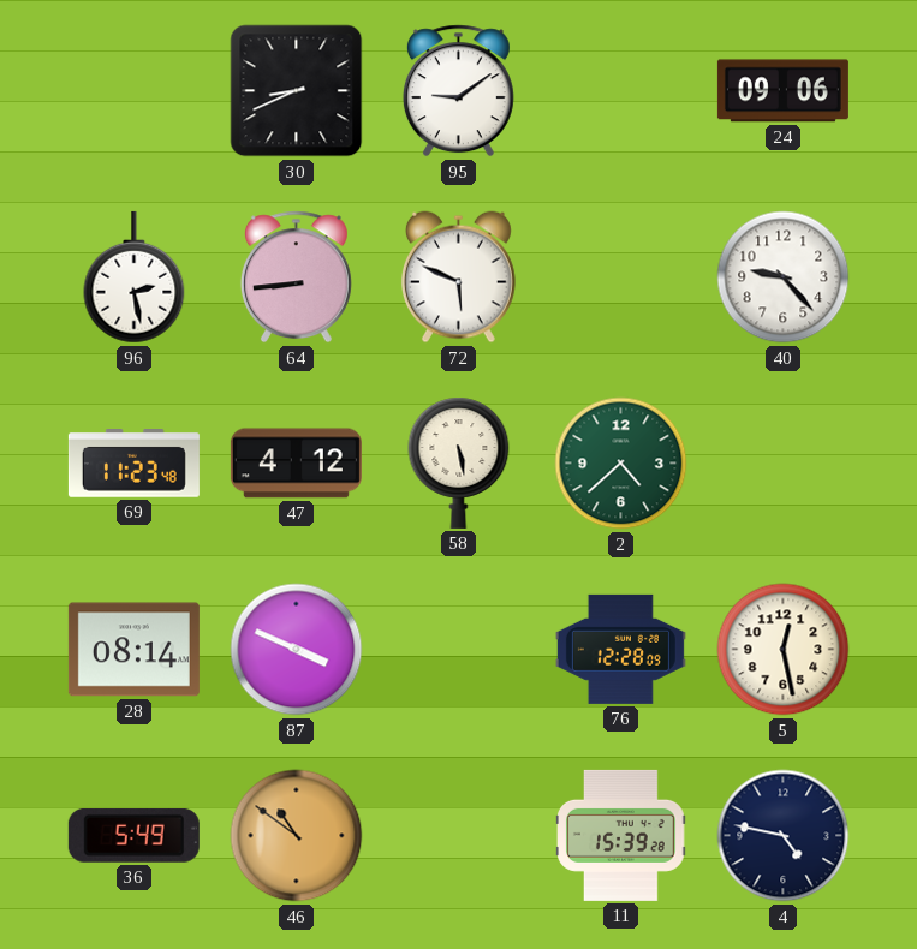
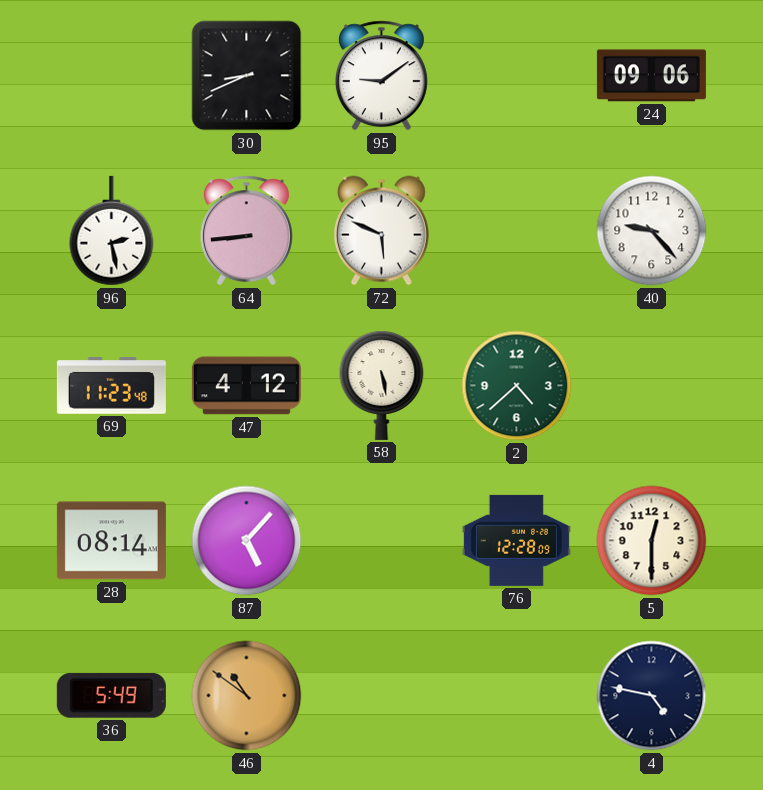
87: 3:49 -> 5:07
5: 12:28 -> 12:30
11: 15:39 -> none
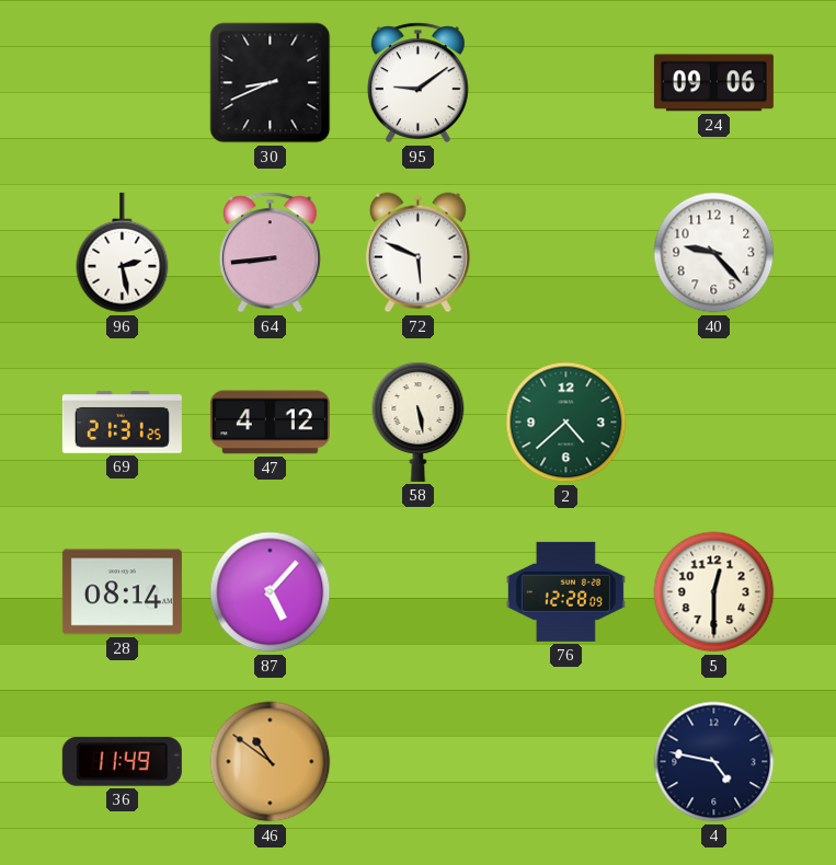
69: 11:23 -> 21:31
36: 5:49 -> 11:49
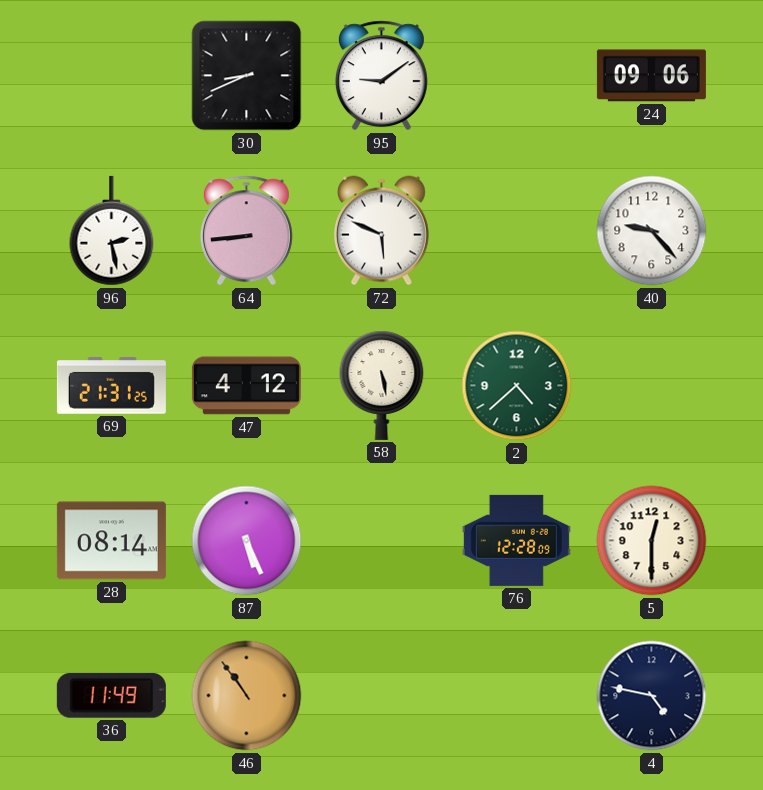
87: 5:07 -> 5:26
46: 10:51 -> 10:54
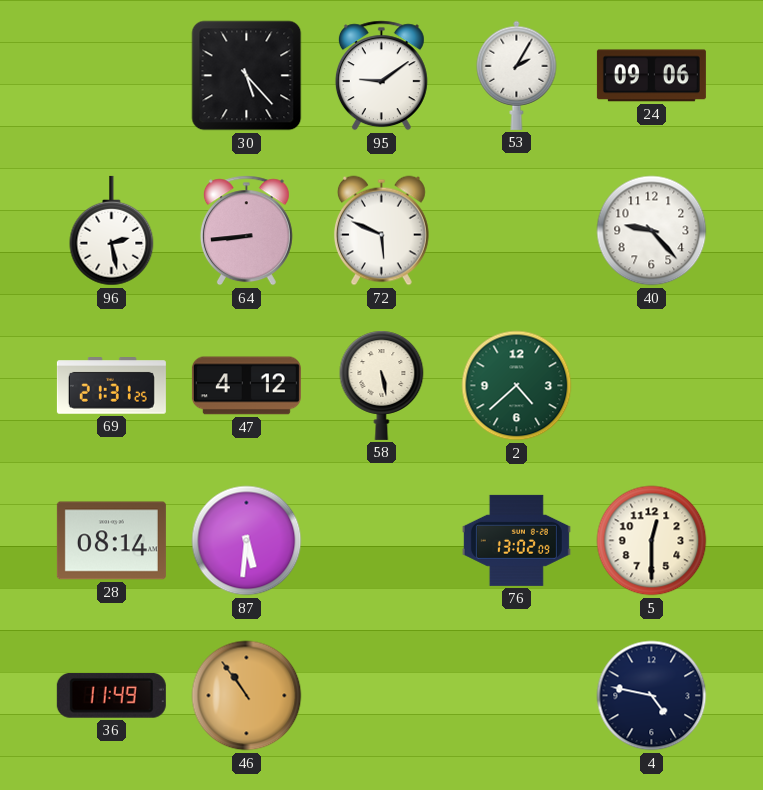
30: 8:41 -> 5:23
53: none -> 2:05
87: 5:26 -> 5:31
76: 12:28 -> 13:02
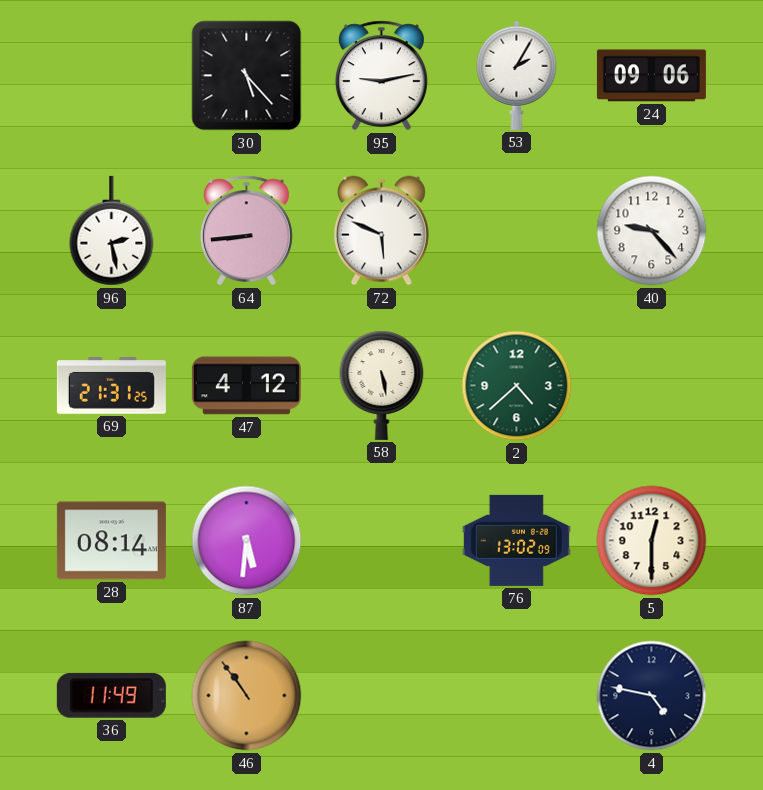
95: 9:09 -> 9:13
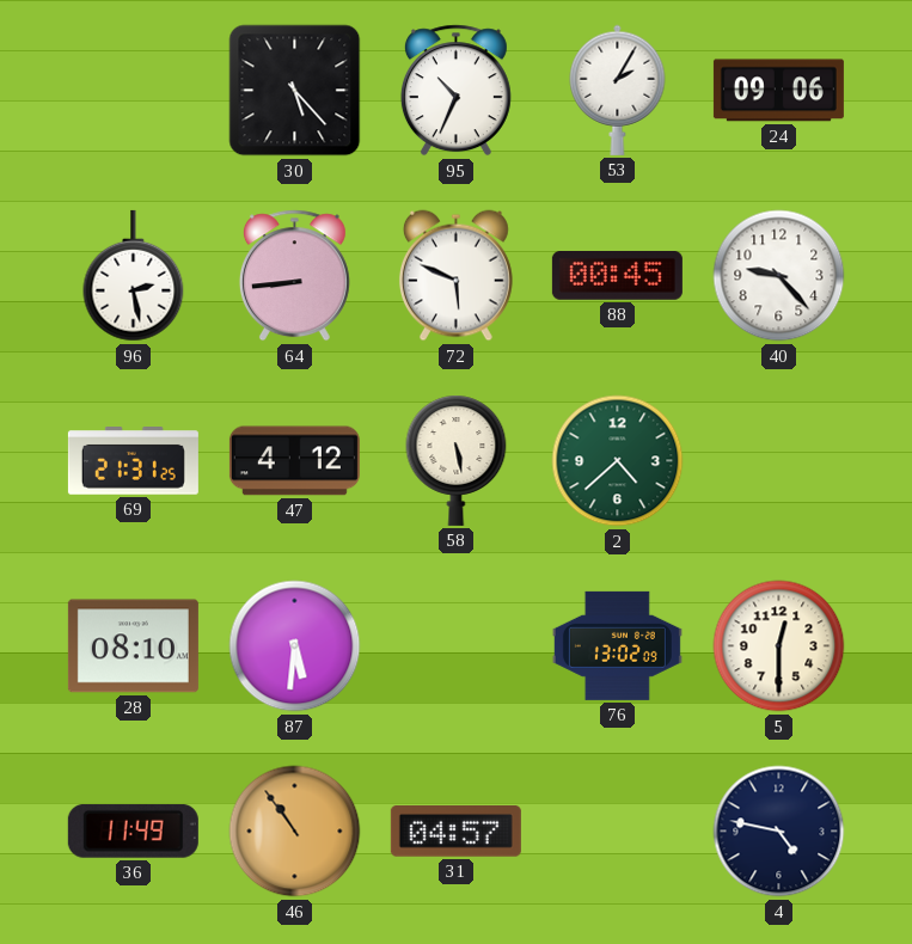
95: 9:13 -> 10:34
88: none -> 00:45
28: 08:14 -> 08:10
31: none -> 04:57
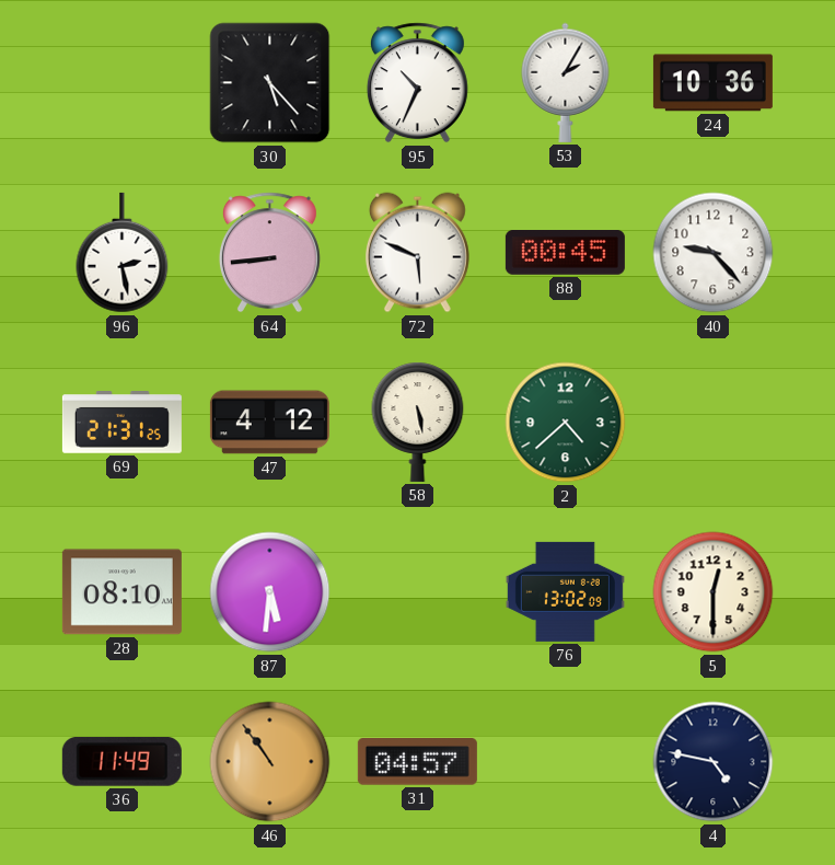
24: 09:06 -> 10:36
